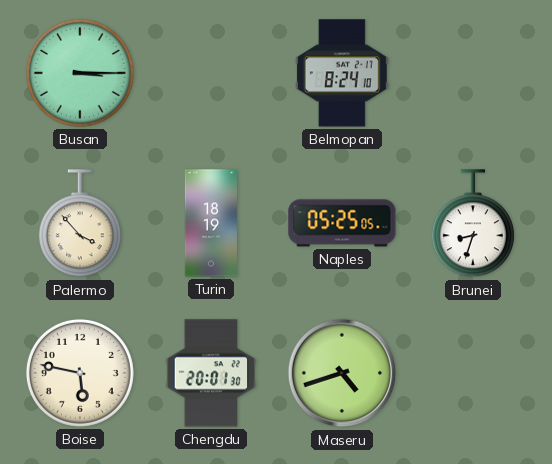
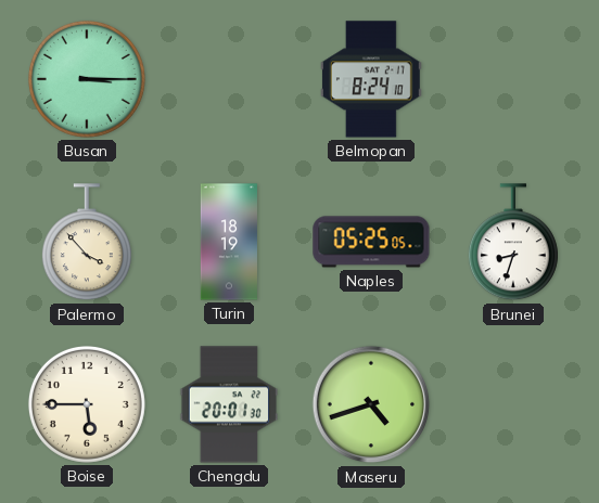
Boise: 5:47 -> 5:45
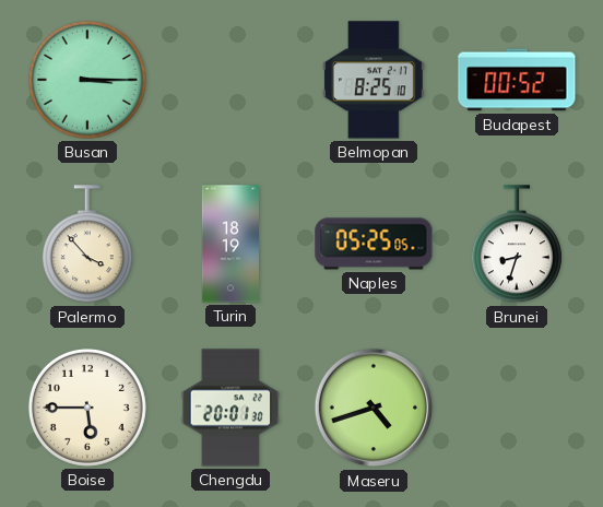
Belmopan: 8:24 -> 8:25
Budapest: none -> 00:52
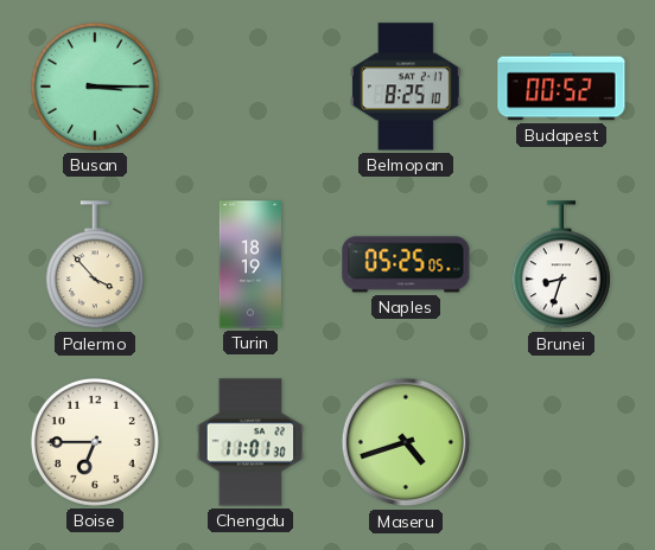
Boise: 5:45 -> 6:45
Chengdu: 20:01 -> 11:01
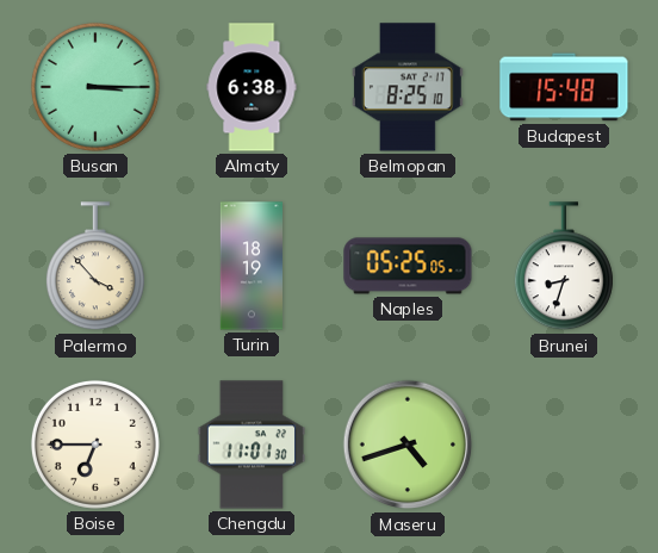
Almaty: none -> 6:38
Budapest: 00:52 -> 15:48
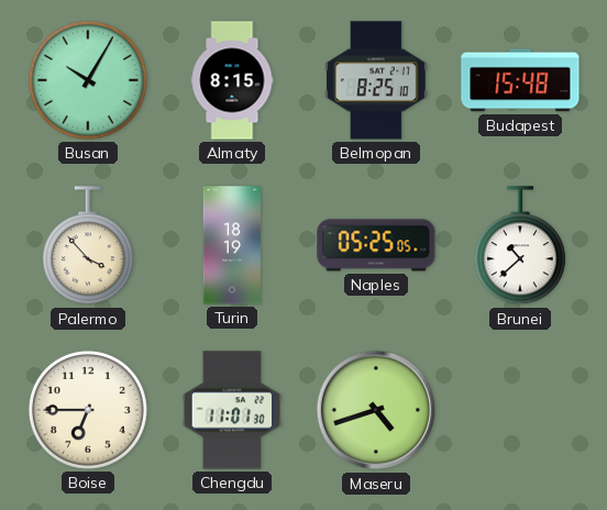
Busan: 3:15 -> 10:05
Almaty: 6:38 -> 8:15
Brunei: 8:33 -> 10:38
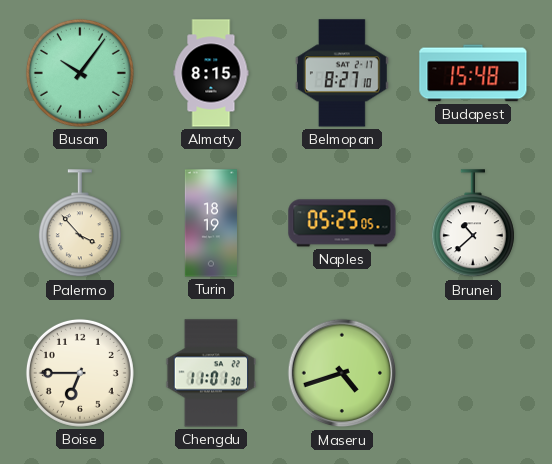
Busan: 10:05 -> 10:06
Belmopan: 8:25 -> 8:27
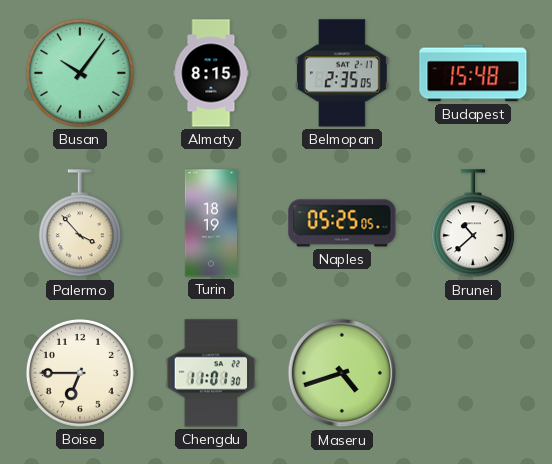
Belmopan: 8:27 -> 2:35
